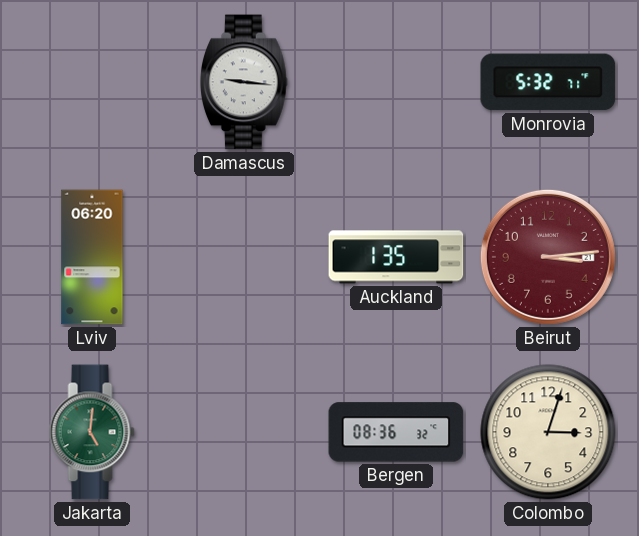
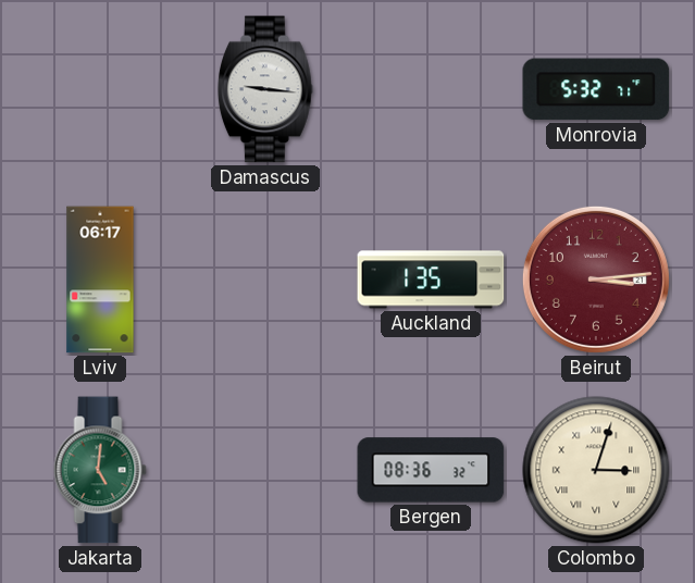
Lviv: 06:20 -> 06:17
Colombo numerals: Arabic -> Roman
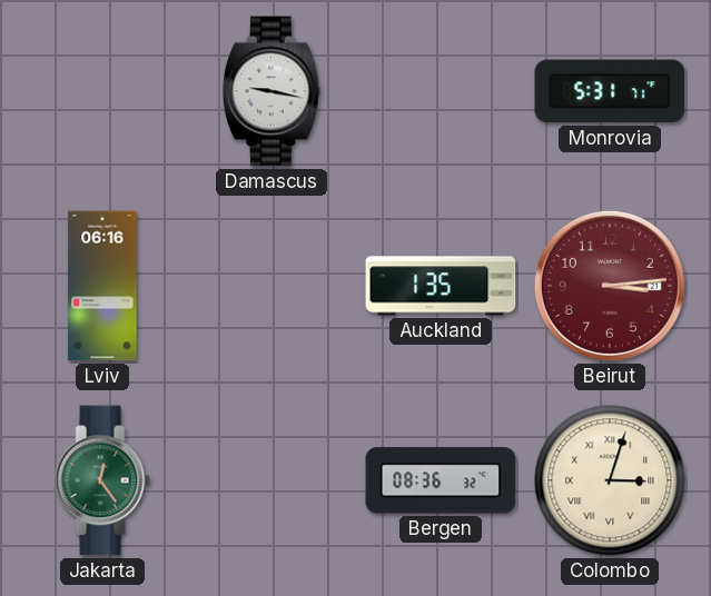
Damascus: 9:16 -> 9:17
Monrovia: 5:32 -> 5:31
Lviv: 06:17 -> 06:16
Jakarta: 5:01 -> 12:24
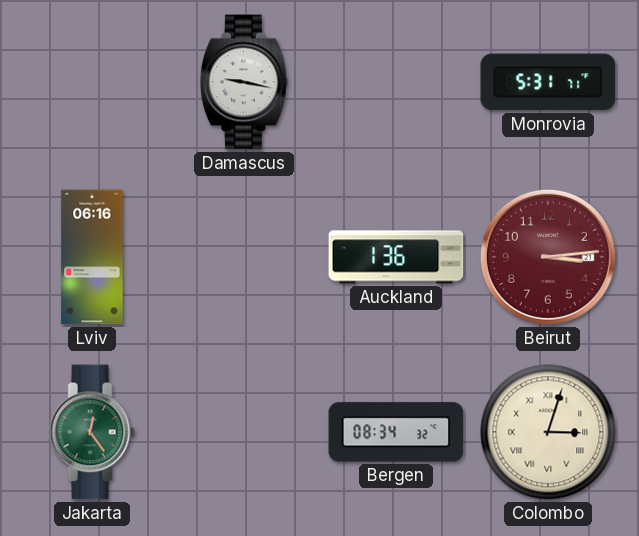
Auckland: 1:35 -> 1:36
Bergen: 08:36 -> 08:34
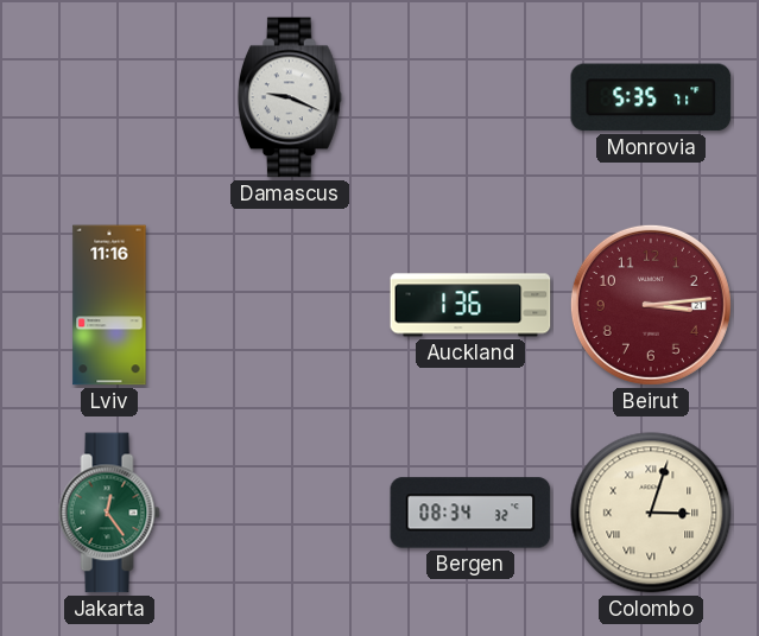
Damascus: 9:17 -> 9:19
Monrovia: 5:31 -> 5:35
Lviv: 06:16 -> 11:16
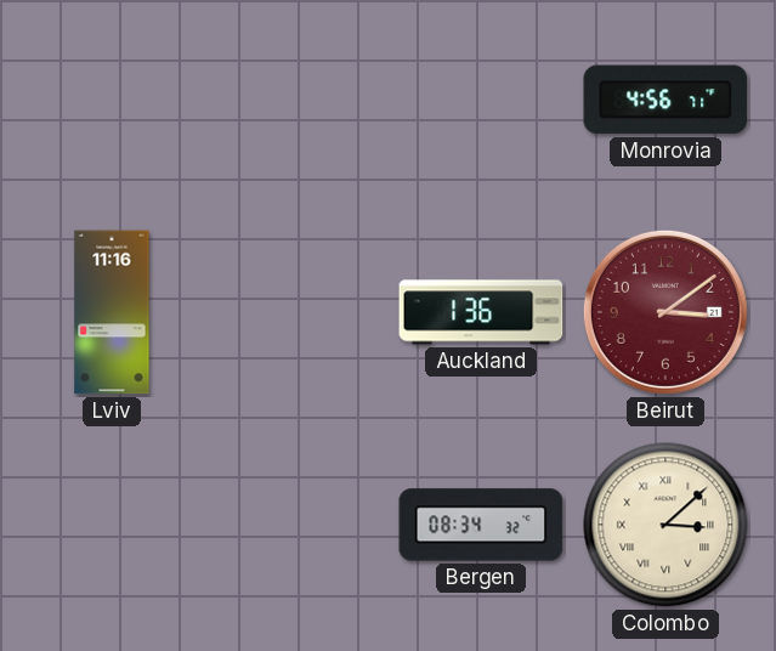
Damascus: 9:19 -> none
Monrovia: 5:35 -> 4:56
Beirut: 3:14 -> 3:09
Jakarta: 12:24 -> none
Colombo: 3:03 -> 3:08
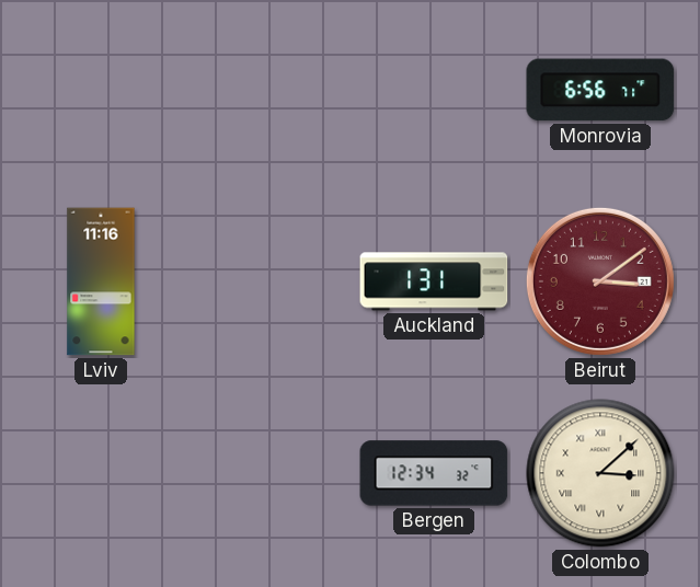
Monrovia: 4:56 -> 6:56
Auckland: 1:36 -> 1:31
Bergen: 08:34 -> 12:34
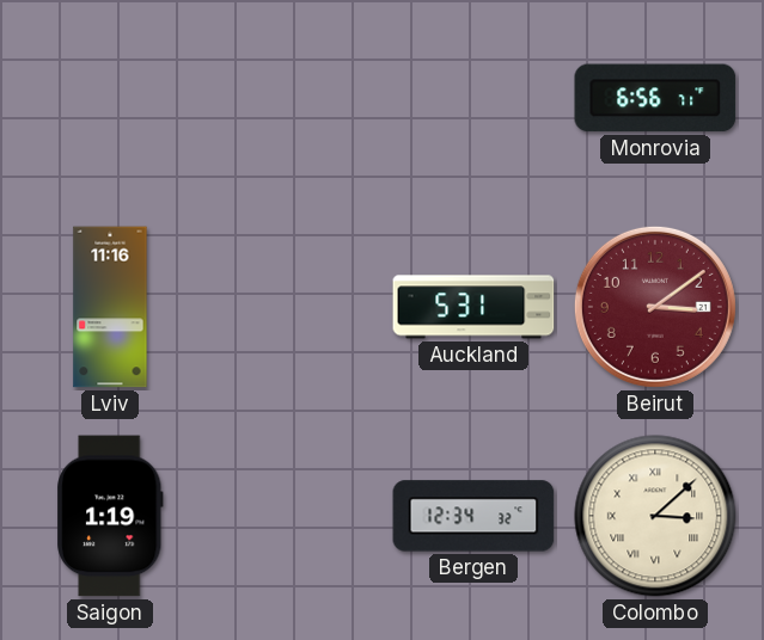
Auckland: 1:31 -> 5:31
Saigon: none -> 1:19
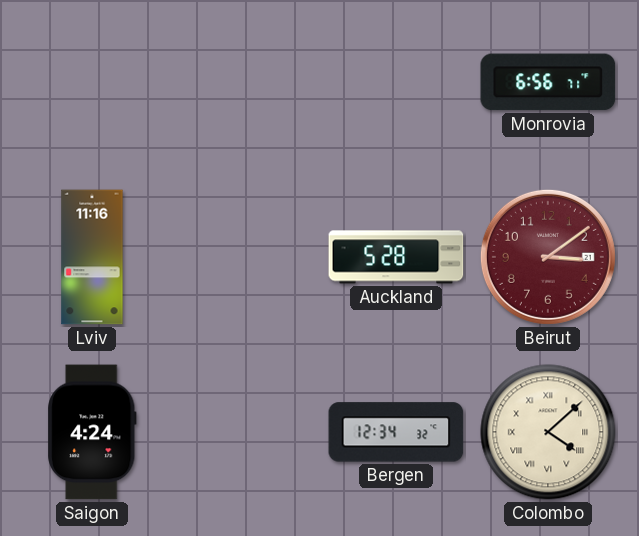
Auckland: 5:31 -> 5:28
Saigon: 1:19 -> 4:24
Colombo: 3:08 -> 4:08
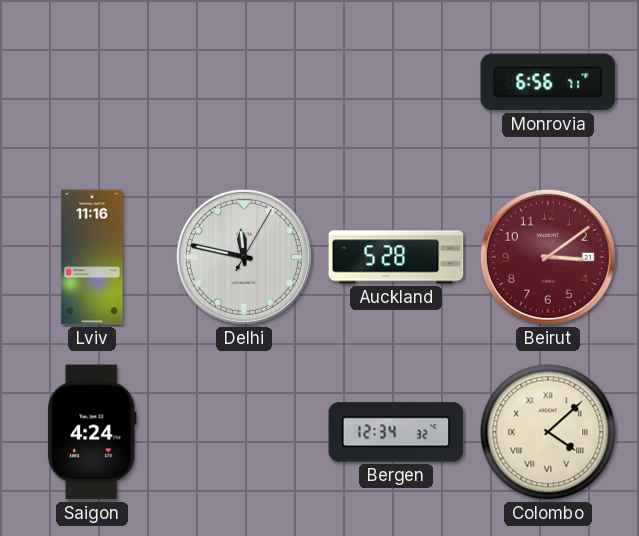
Delhi: none -> 11:47
